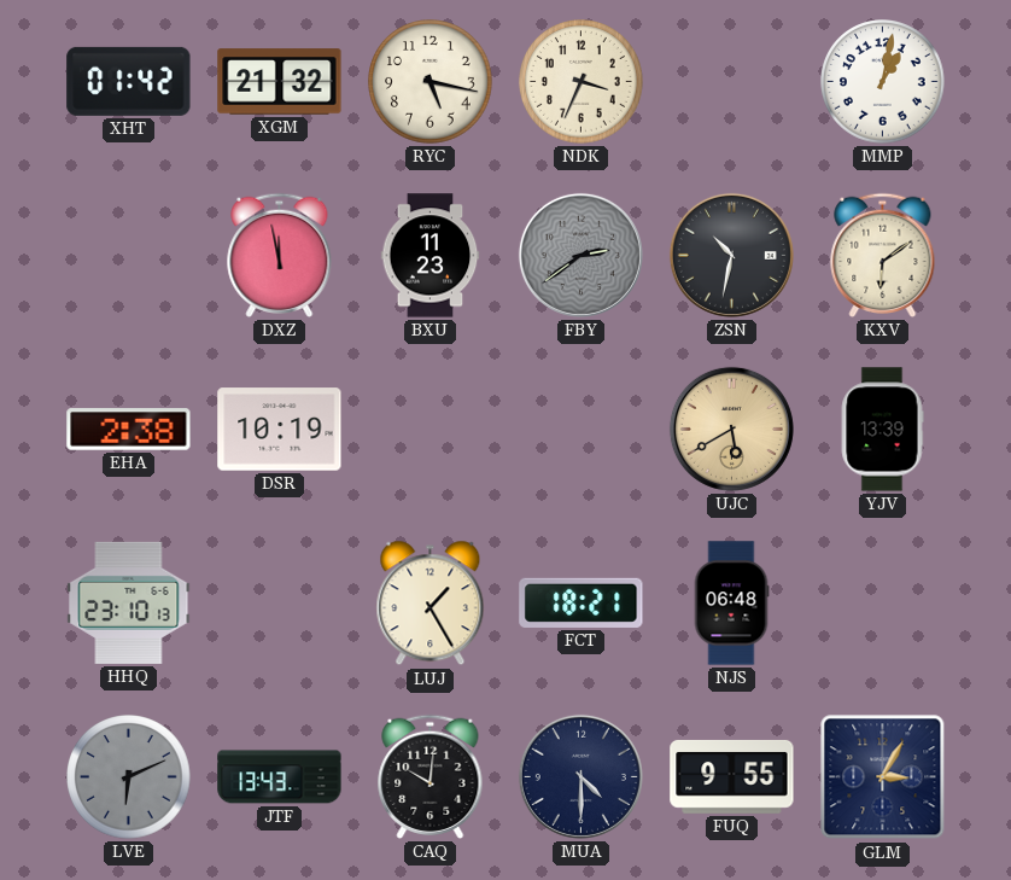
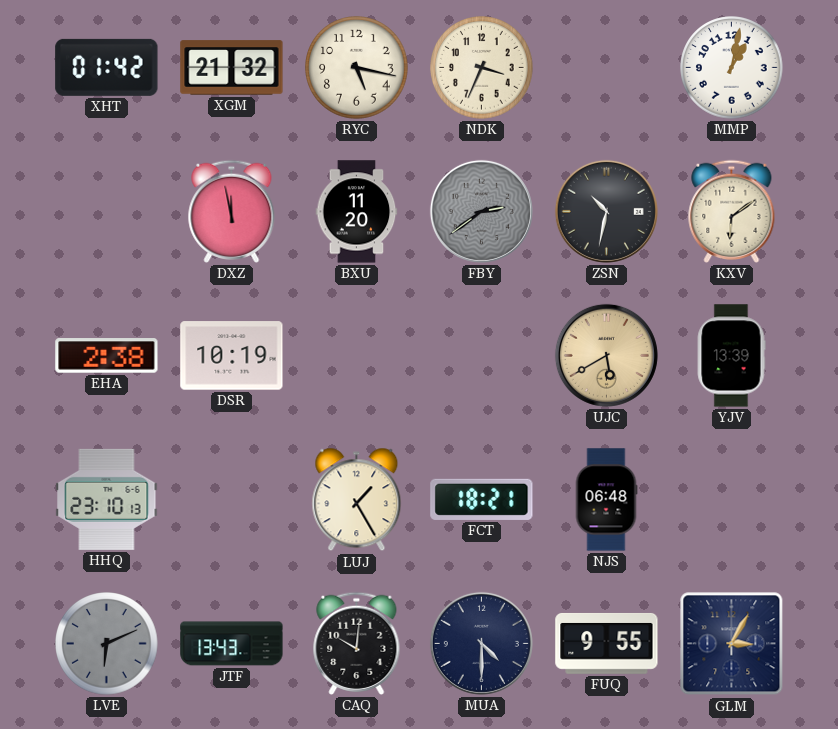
BXU: 11:23 -> 11:20
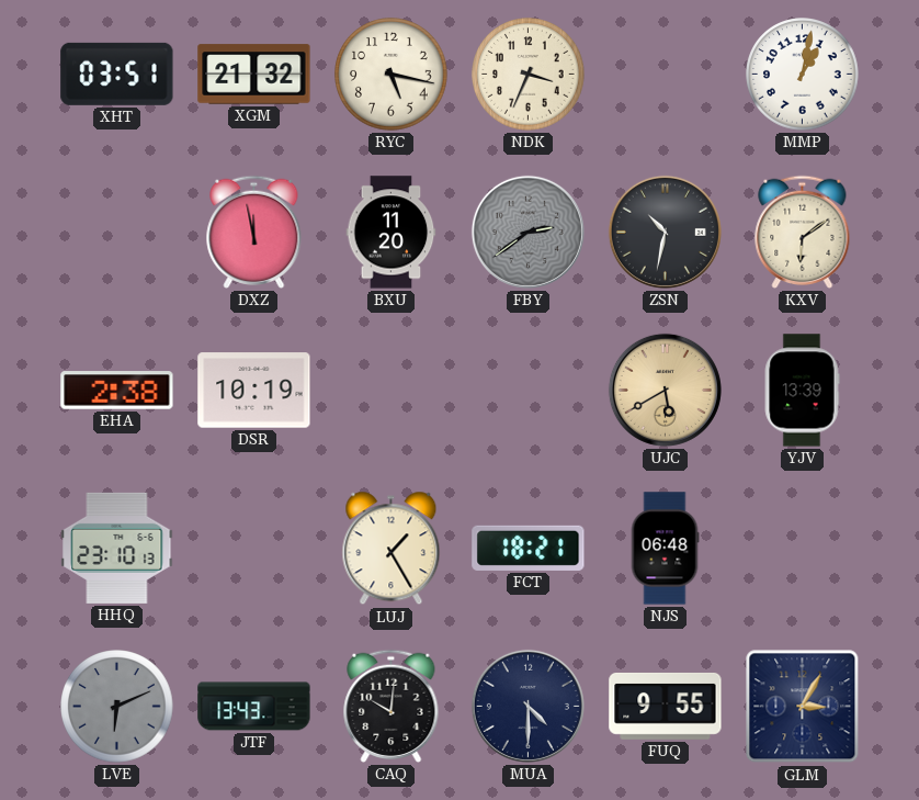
XHT: 01:42 -> 03:51
